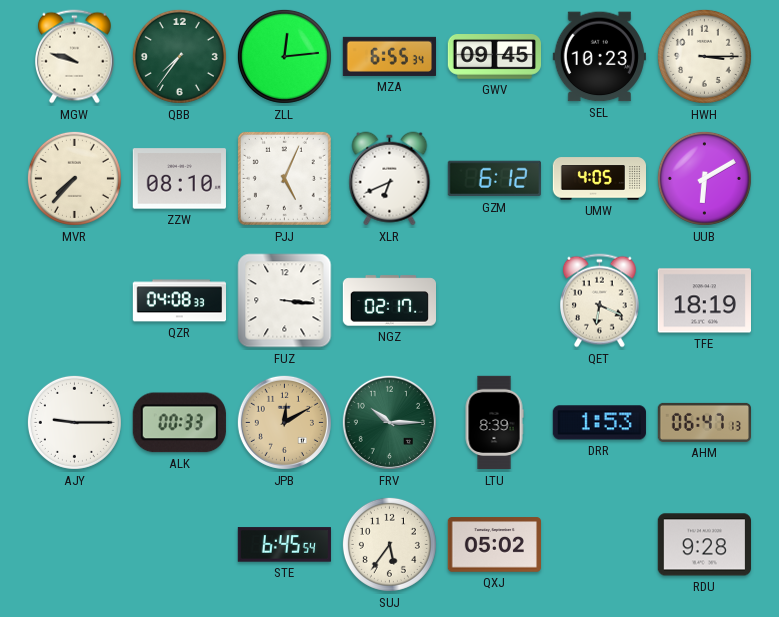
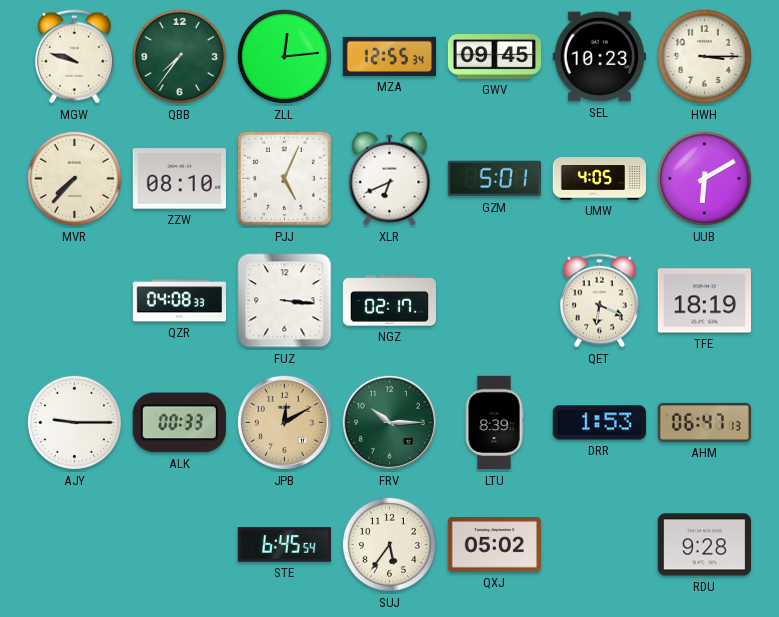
MZA: 6:55 -> 12:55
GZM: 6:12 -> 5:01
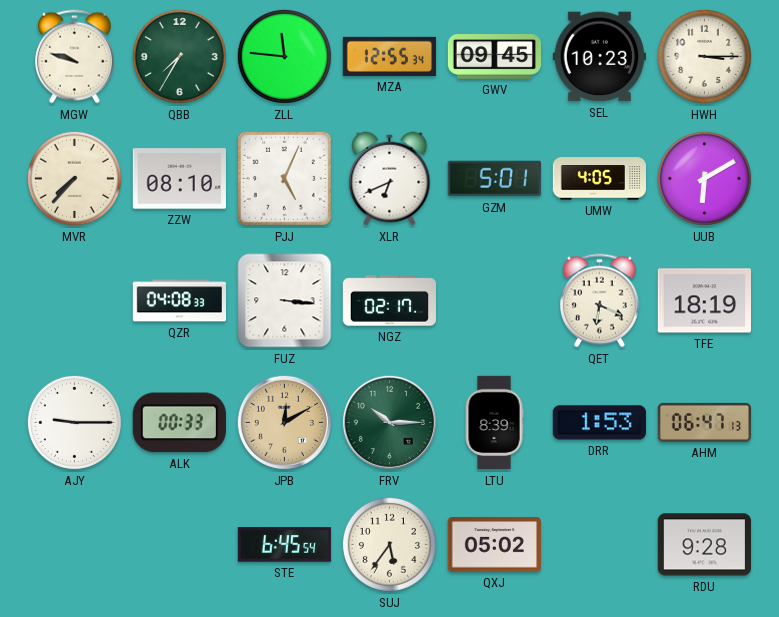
QBB: 7:36 -> 7:35
ZLL: 12:14 -> 11:46
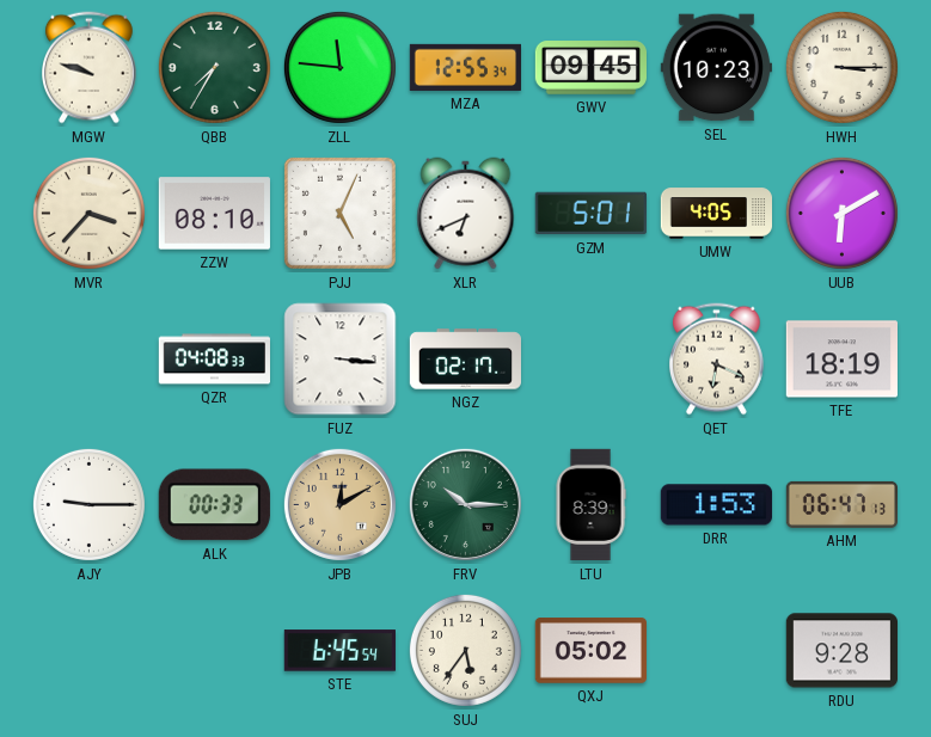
MVR: 7:37 -> 3:37
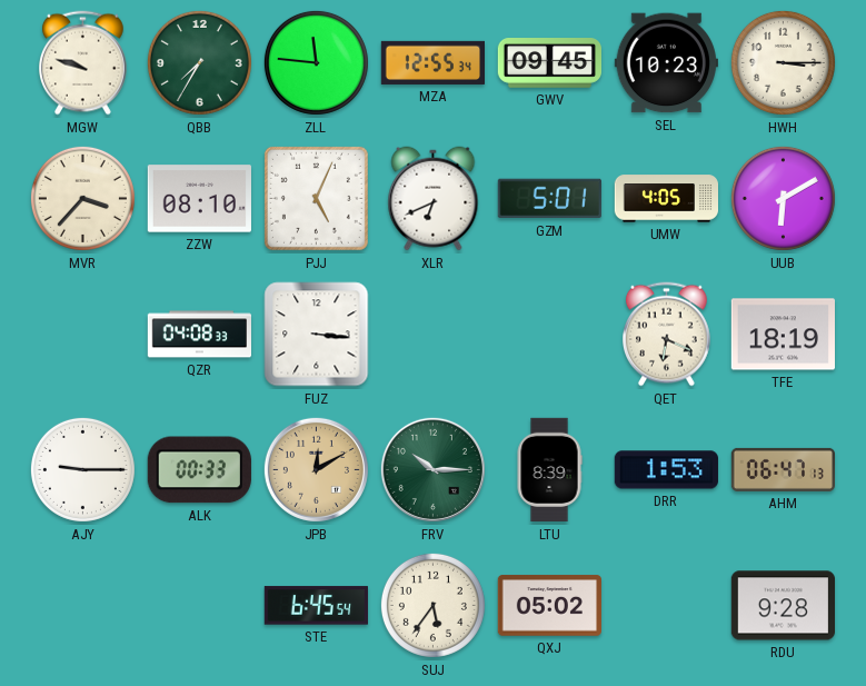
NGZ: 02:17 -> none
